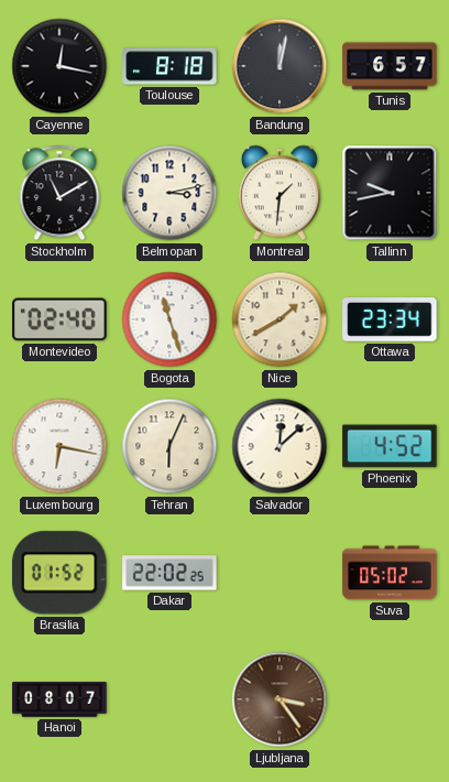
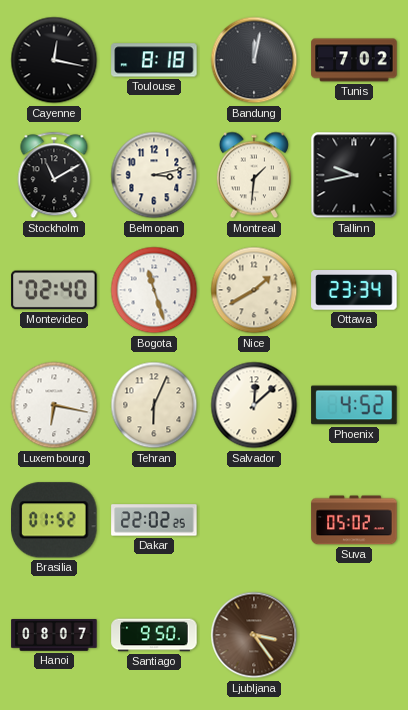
Tunis: 6:57 -> 7:02
Santiago: none -> 9:50
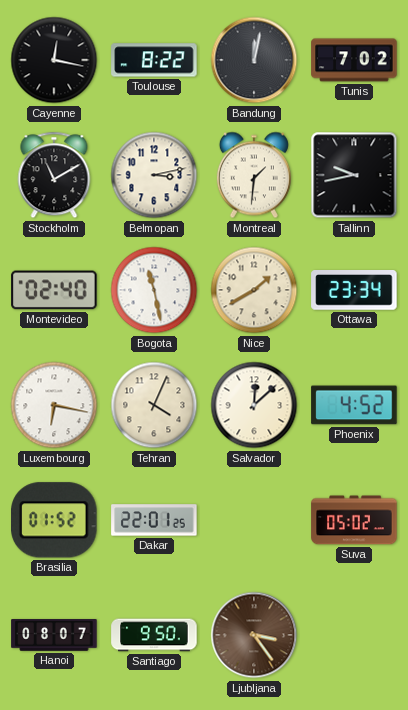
Toulouse: 8:18 -> 8:22
Bogota: 11:27 -> 11:28
Tehran: 6:04 -> 4:04
Dakar: 22:02 -> 22:01
